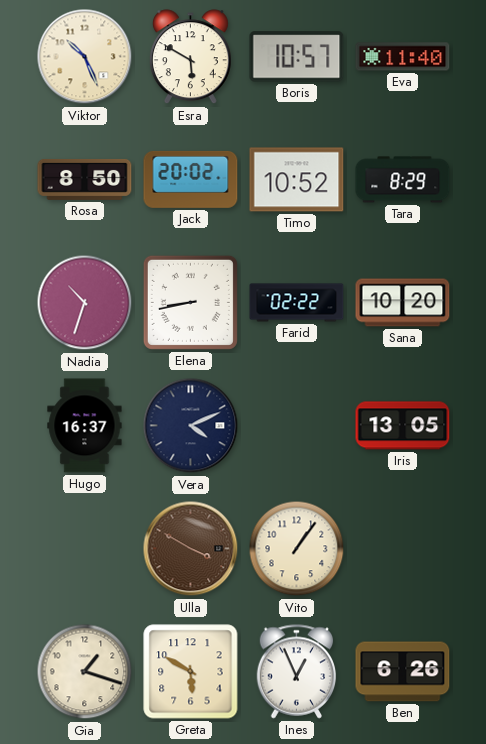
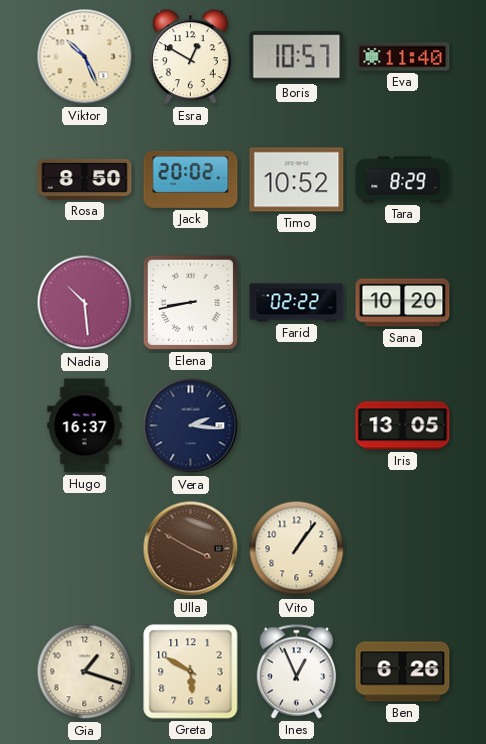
Esra: 5:50 -> 12:50
Nadia: 10:33 -> 10:29
Vera: 4:11 -> 2:16
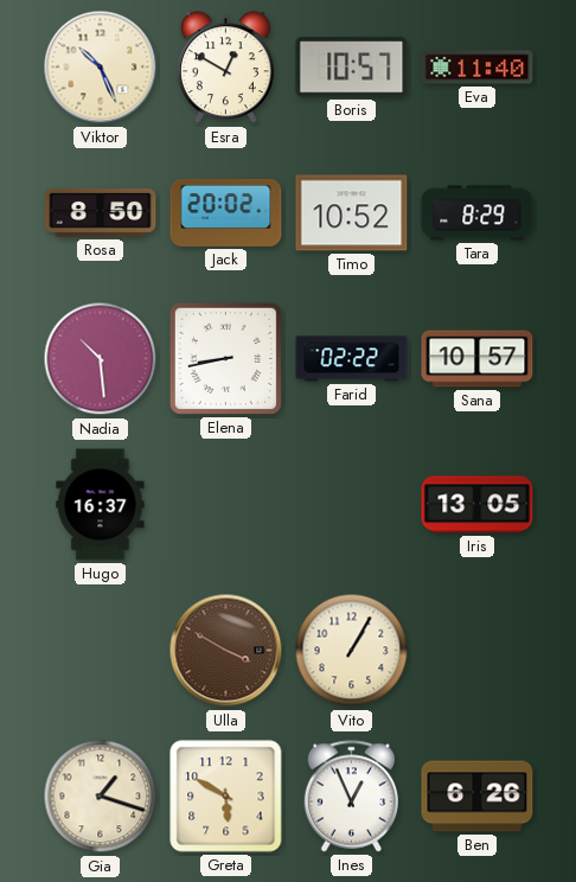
Sana: 10:20 -> 10:57
Vera: 2:16 -> none
Vito: 1:06 -> 1:05
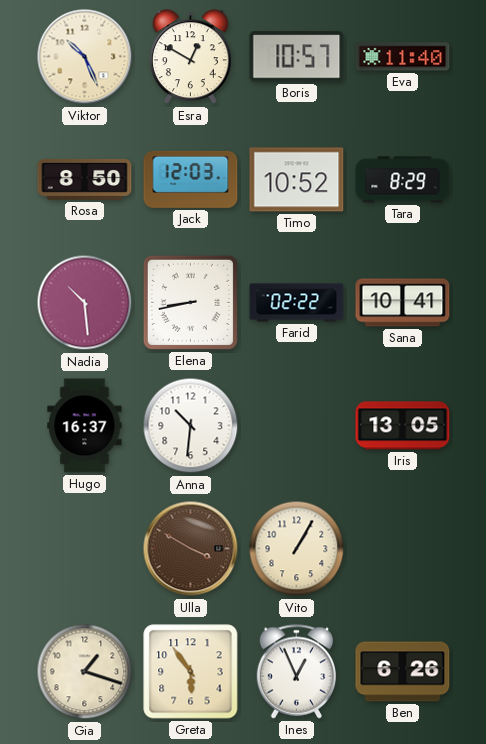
Jack: 20:02 -> 12:03
Sana: 10:57 -> 10:41
Anna: none -> 10:31
Greta: 5:50 -> 5:54
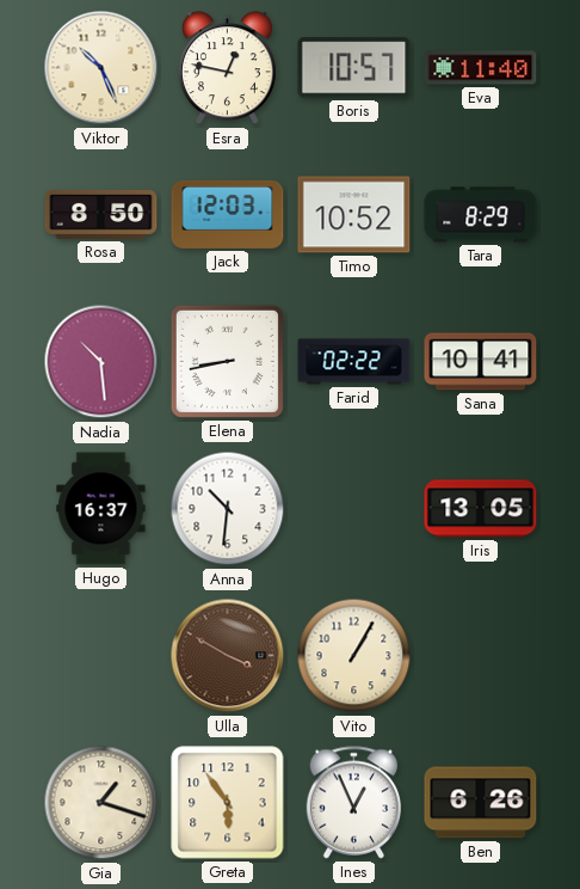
Esra: 12:50 -> 12:47
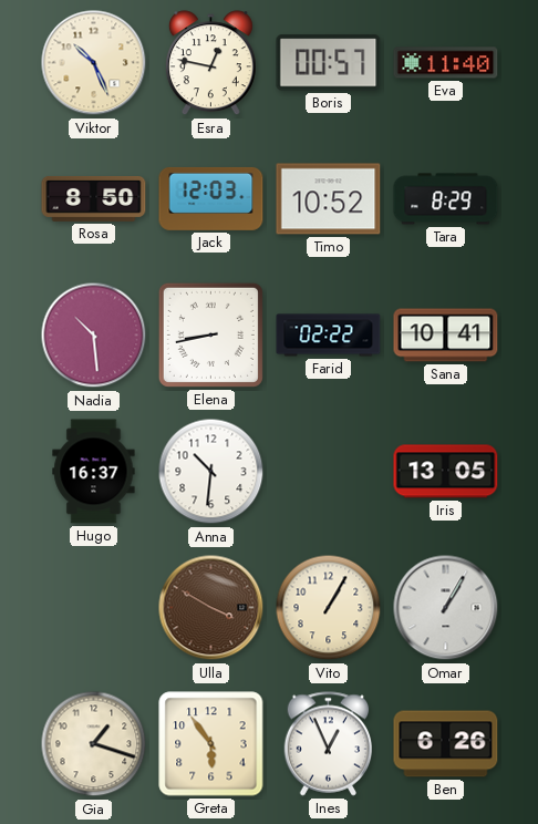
Boris: 10:57 -> 00:57
Omar: none -> 1:05
